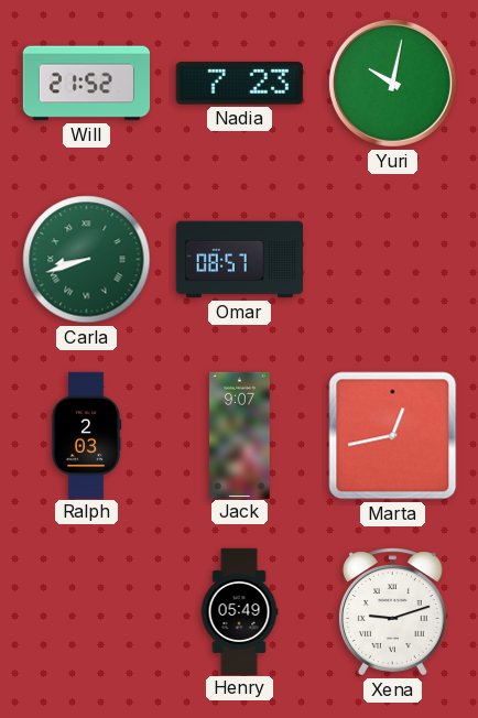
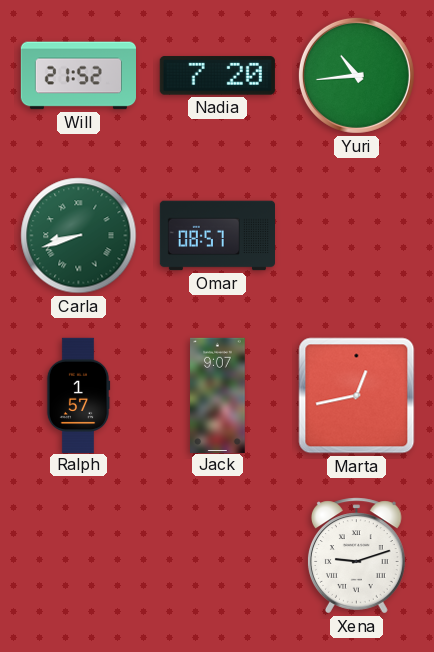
Nadia: 7:23 -> 7:20
Yuri: 10:02 -> 10:44
Ralph: 2:03 -> 1:57
Henry: 05:49 -> none
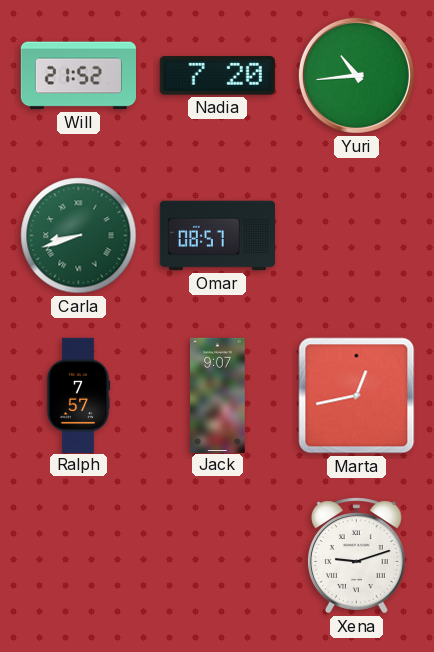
Ralph: 1:57 -> 7:57
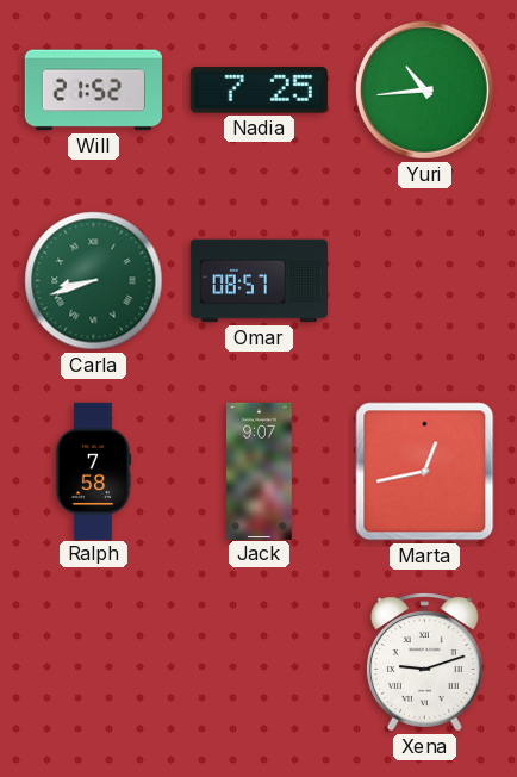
Nadia: 7:20 -> 7:25
Ralph: 7:57 -> 7:58
